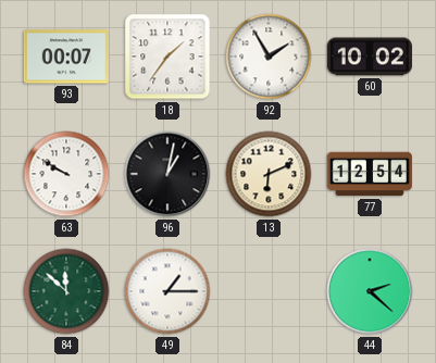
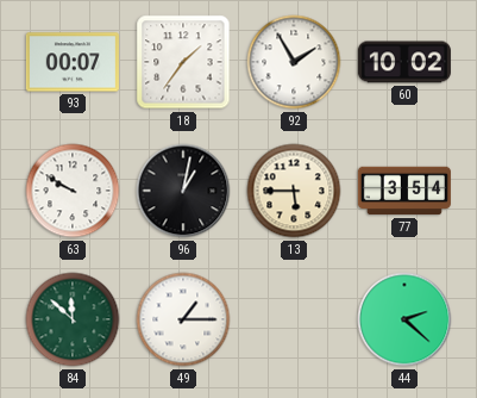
13: 6:11 -> 5:45
77: 12:54 -> 3:54
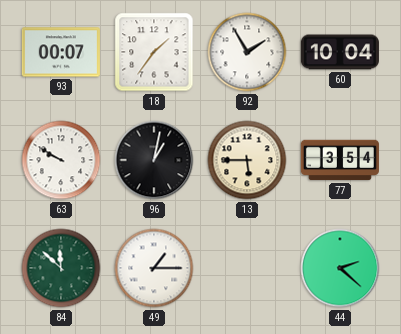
60: 10:02 -> 10:04
